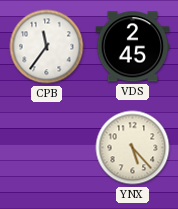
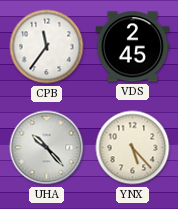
UHA: none -> 10:23
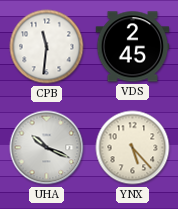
CPB: 11:36 -> 11:31
UHA: 10:23 -> 10:19
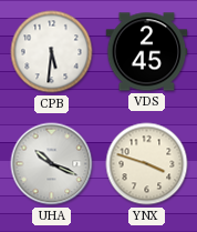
CPB: 11:31 -> 5:31
YNX: 5:23 -> 3:48
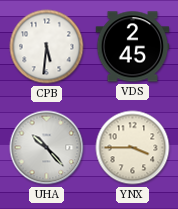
UHA: 10:19 -> 10:23
YNX: 3:48 -> 3:45
